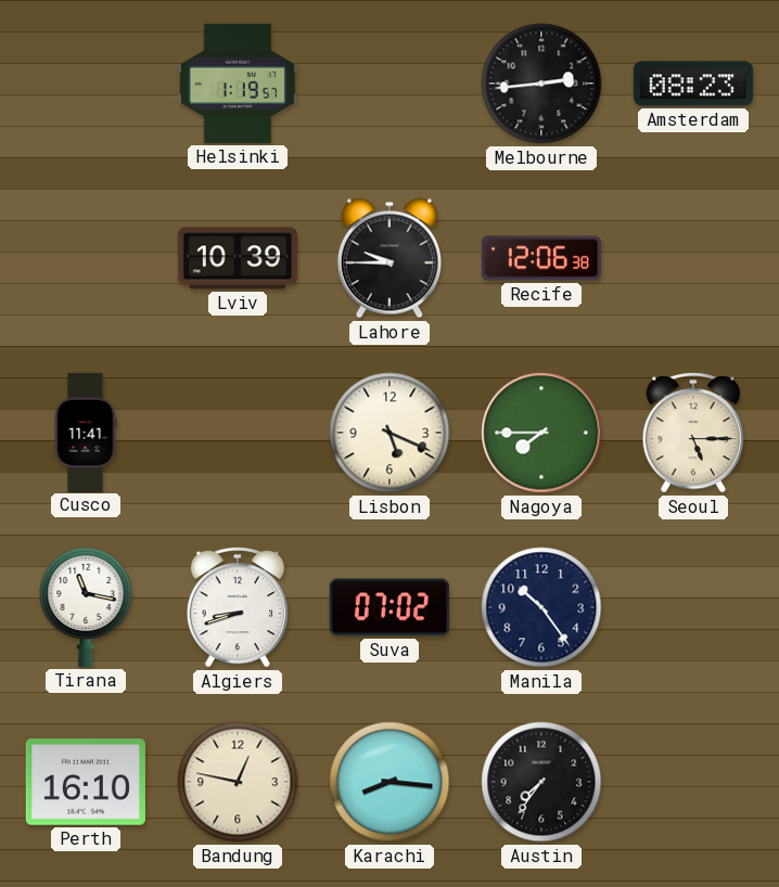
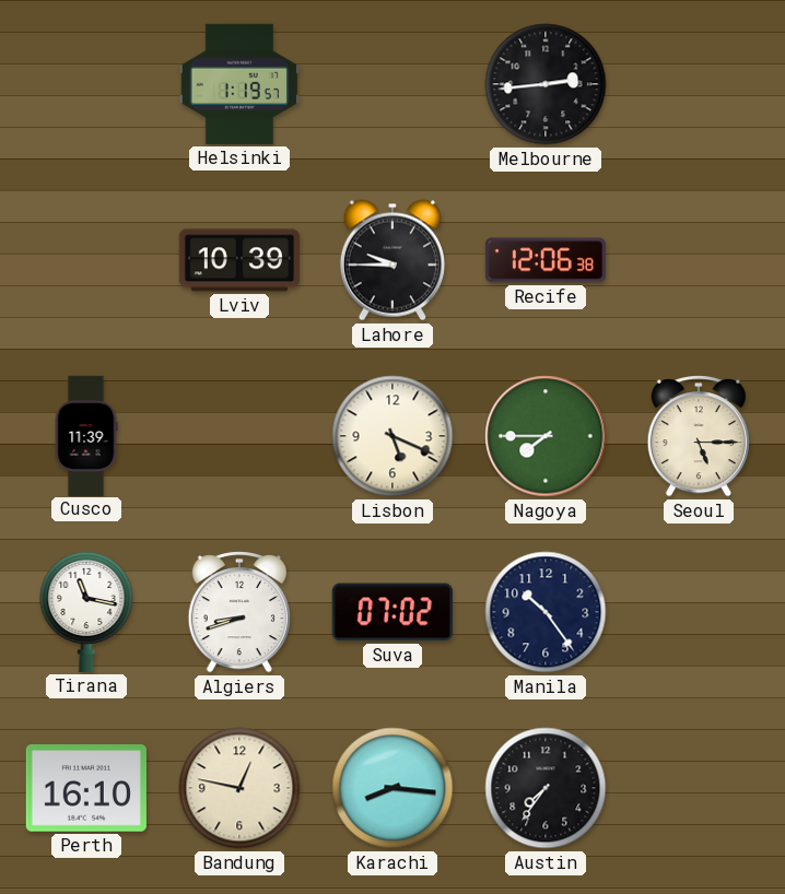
Amsterdam: 08:23 -> none
Cusco: 11:41 -> 11:39
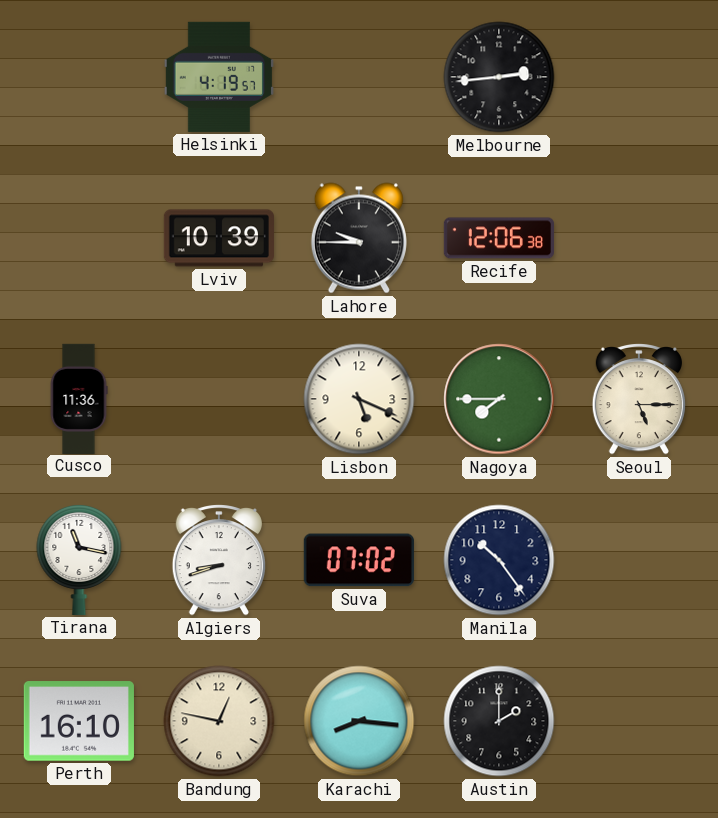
Helsinki: 1:19 -> 4:19
Cusco: 11:39 -> 11:36
Austin: 7:36 -> 2:00
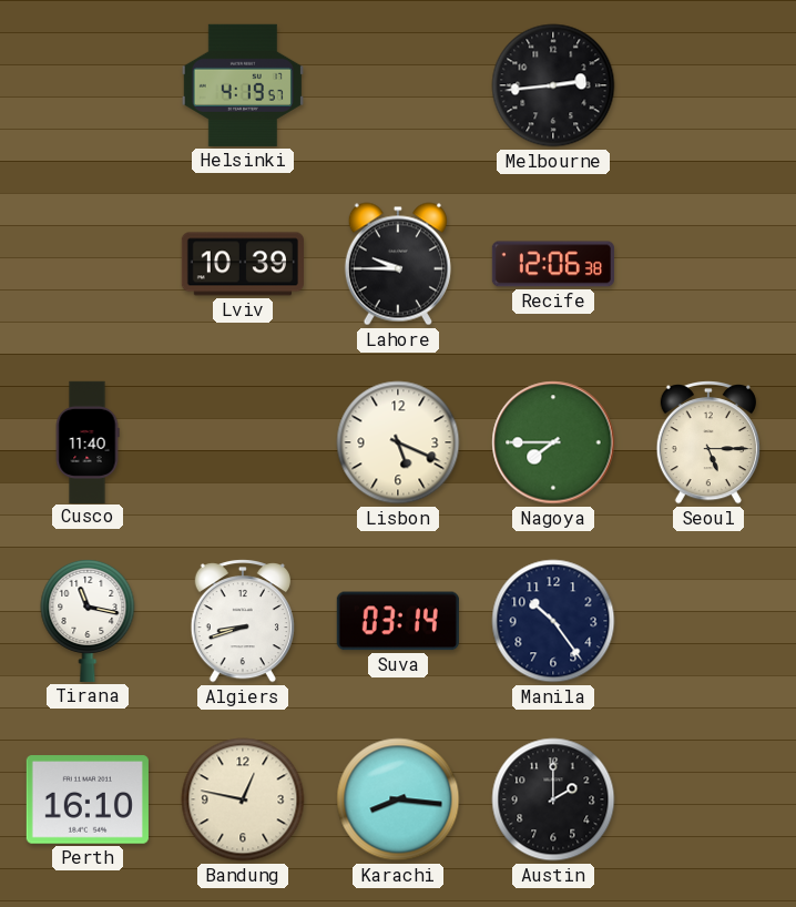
Cusco: 11:36 -> 11:40
Suva: 07:02 -> 03:14
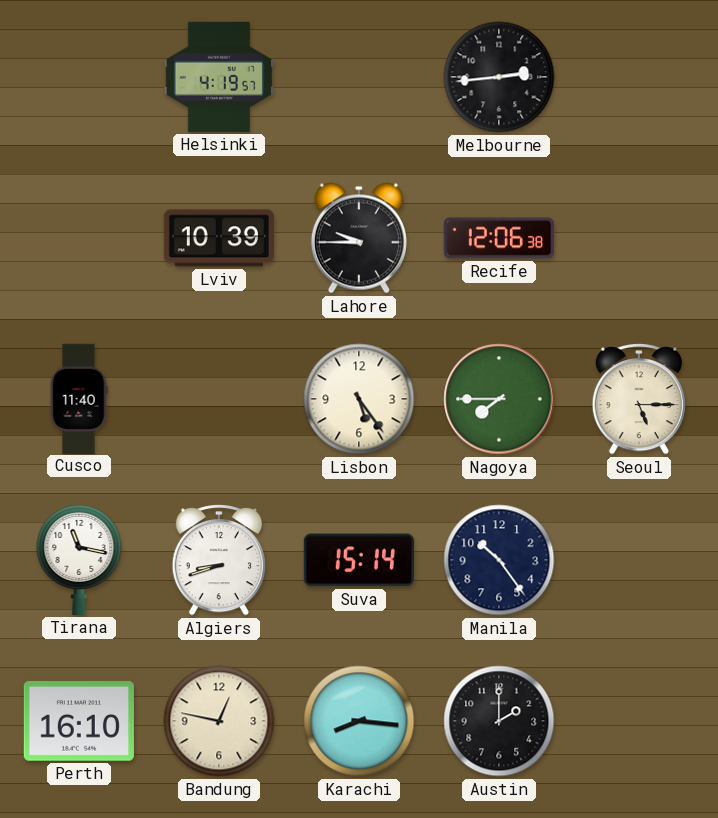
Lisbon: 5:19 -> 5:24
Suva: 03:14 -> 15:14
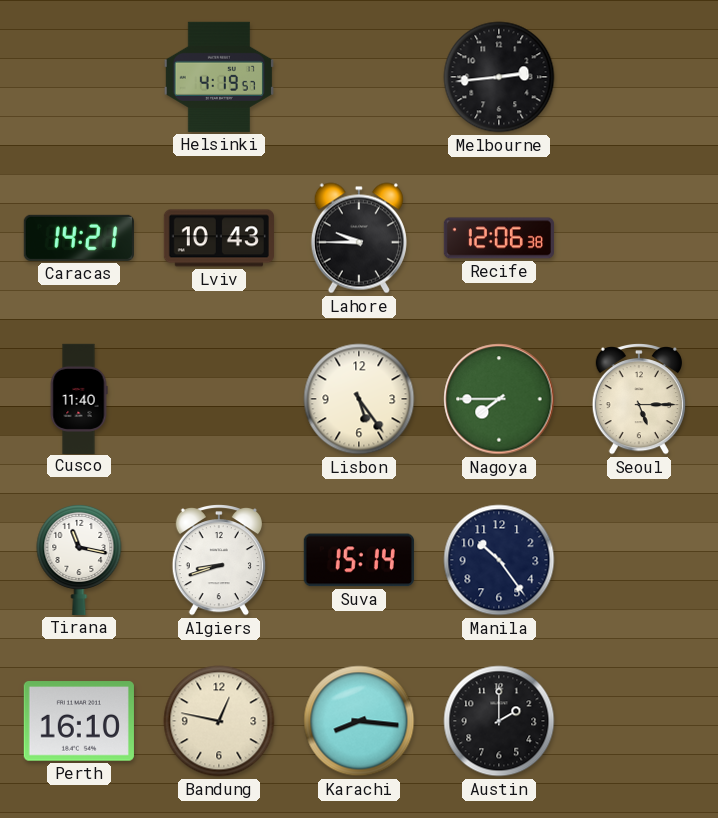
Caracas: none -> 14:21
Lviv: 10:39 -> 10:43
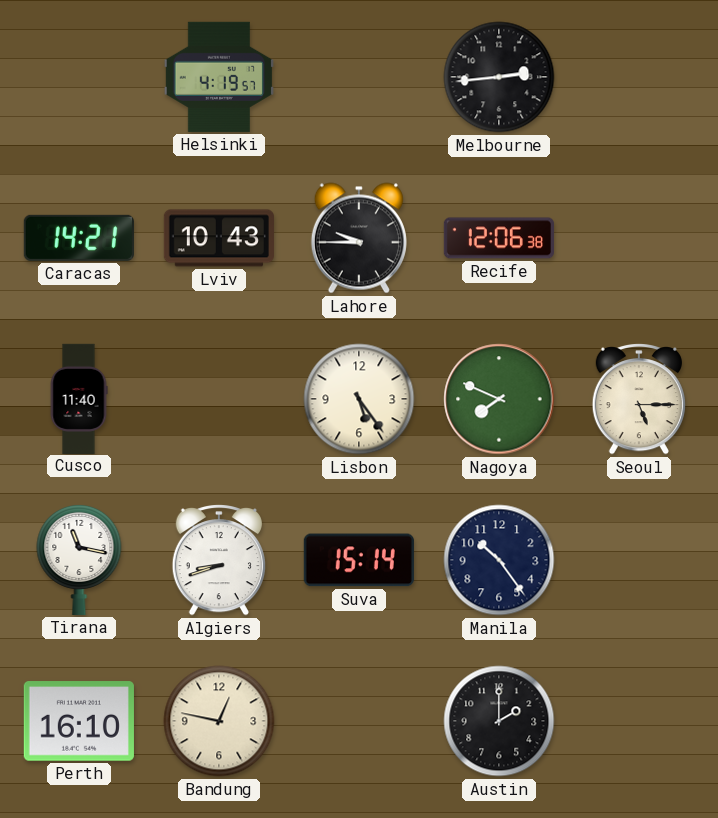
Nagoya: 7:45 -> 7:49
Karachi: 8:16 -> none
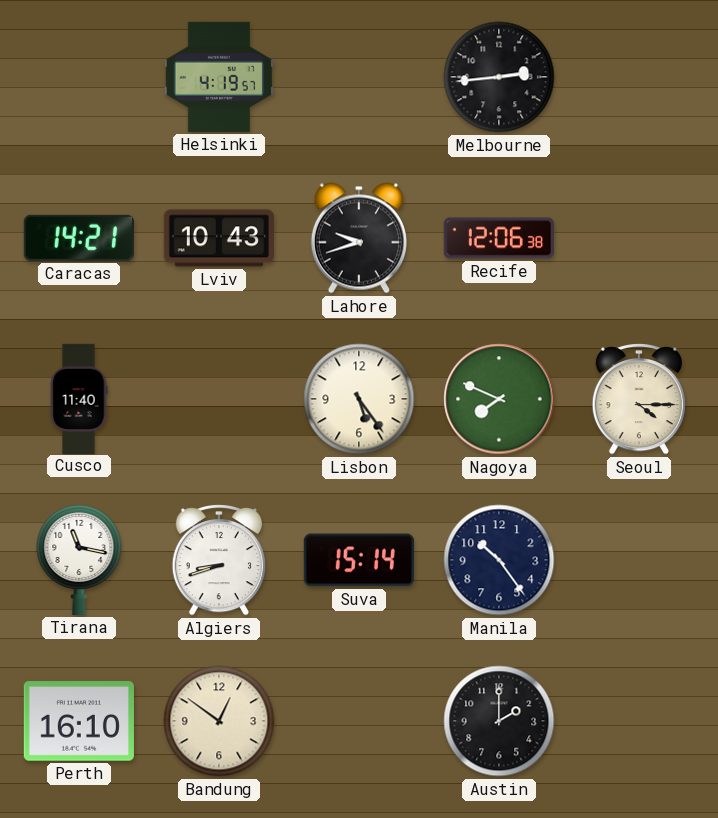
Lahore: 9:45 -> 9:42
Seoul: 5:15 -> 4:15
Bandung: 12:47 -> 12:51
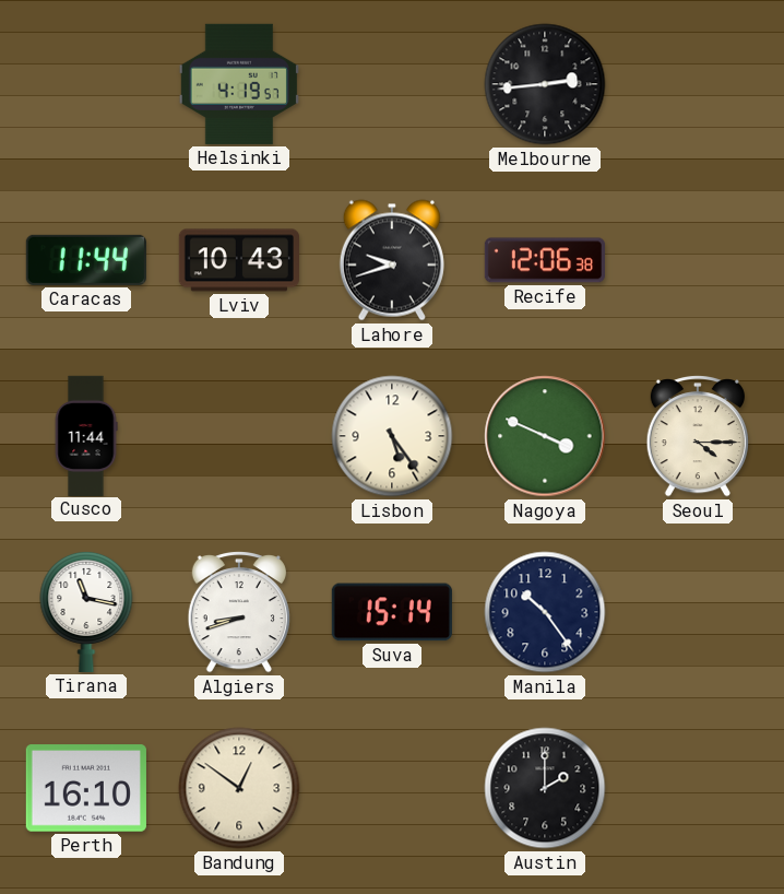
Caracas: 14:21 -> 11:44
Cusco: 11:40 -> 11:44
Nagoya: 7:49 -> 3:49
